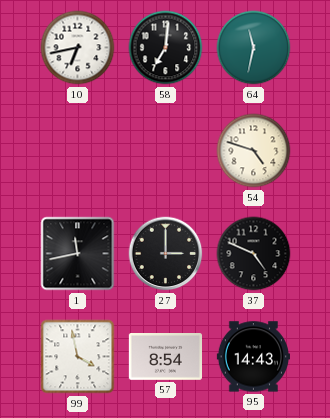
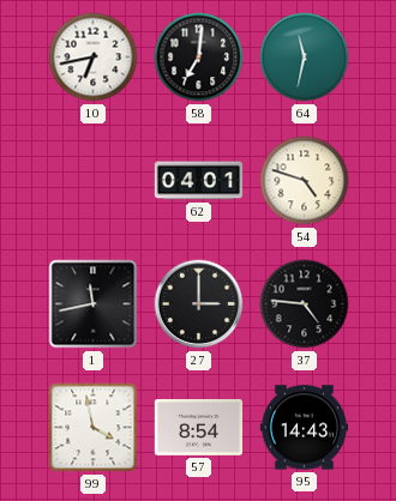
62: none -> 04:01
37: 4:49 -> 4:46
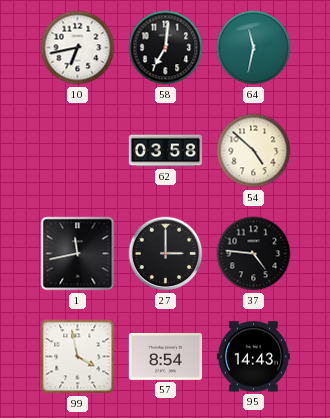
62: 04:01 -> 03:58
54: 4:48 -> 4:52
